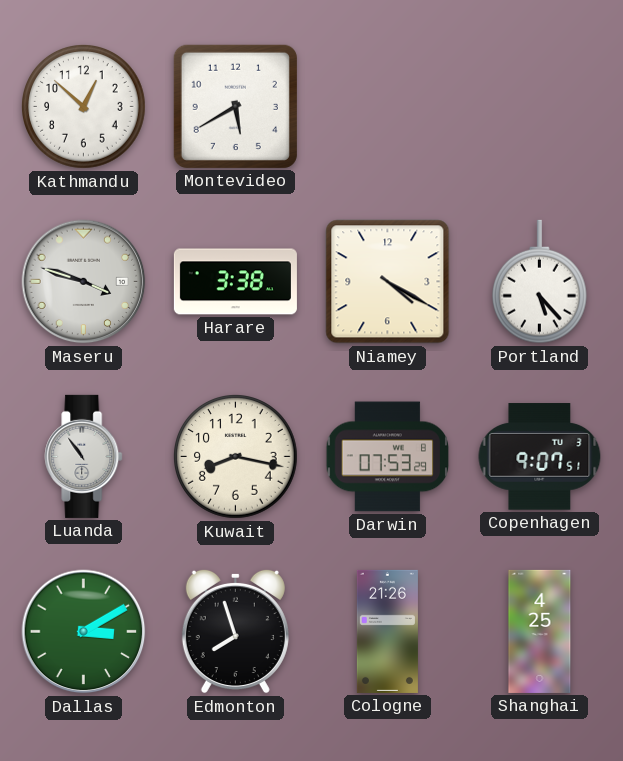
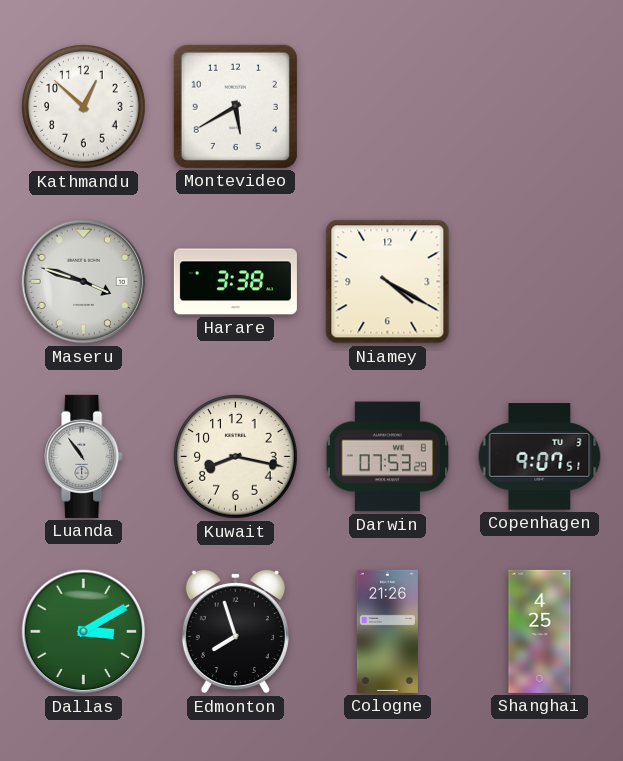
Portland: 5:23 -> none
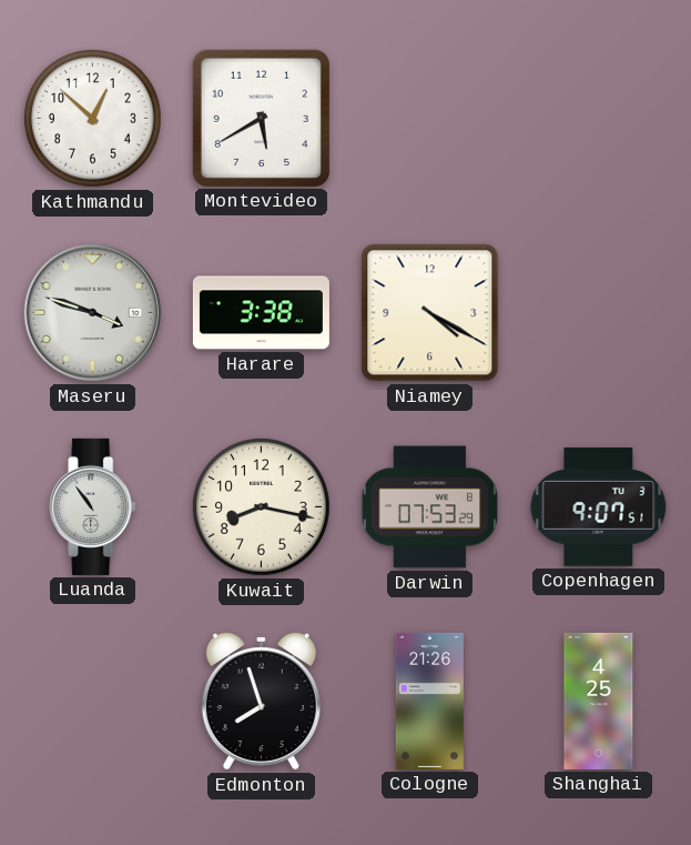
Dallas: 3:10 -> none
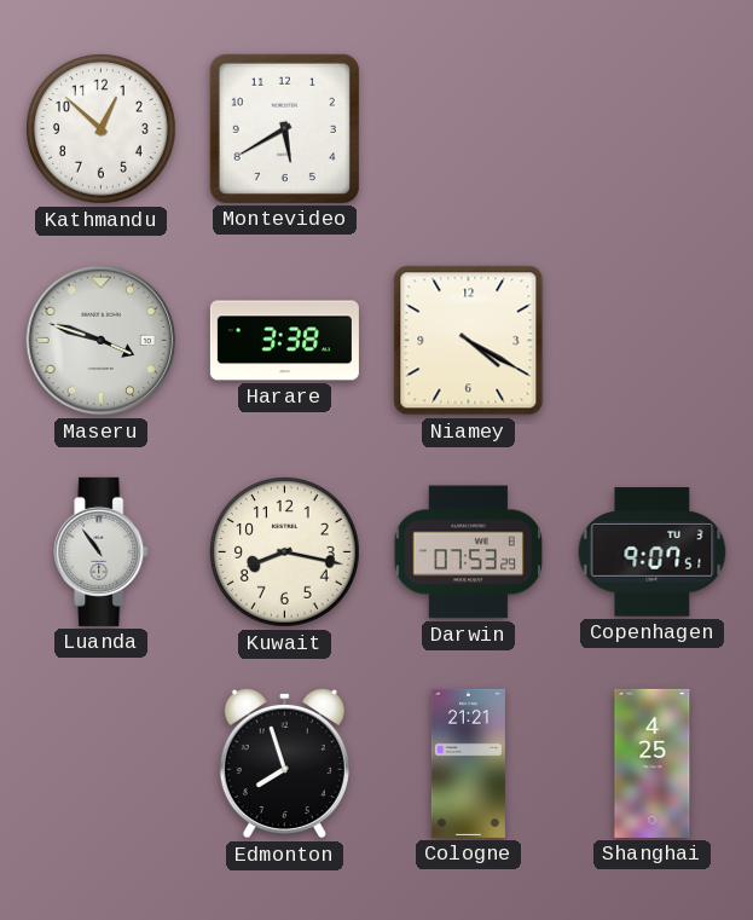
Cologne: 21:26 -> 21:21
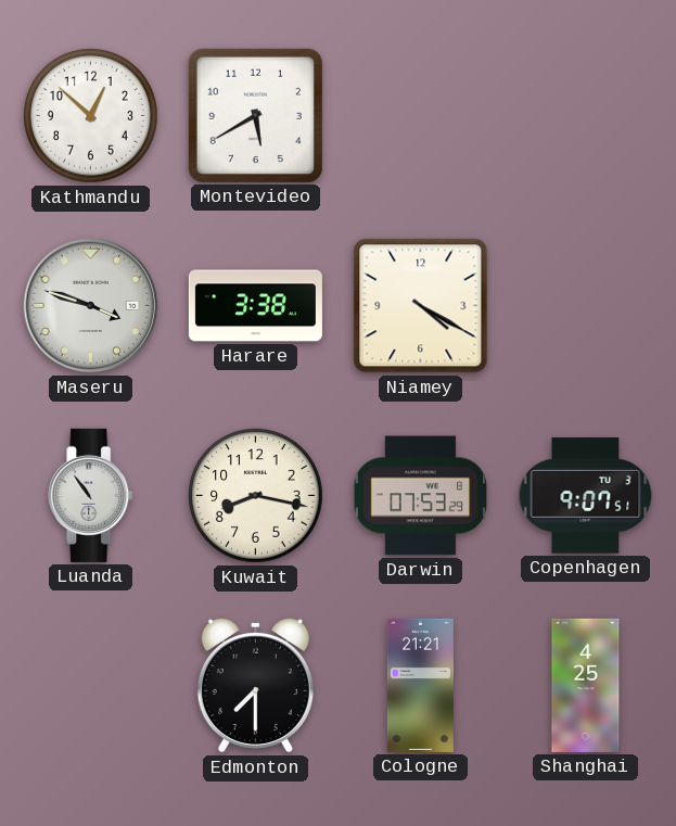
Edmonton: 7:57 -> 7:30
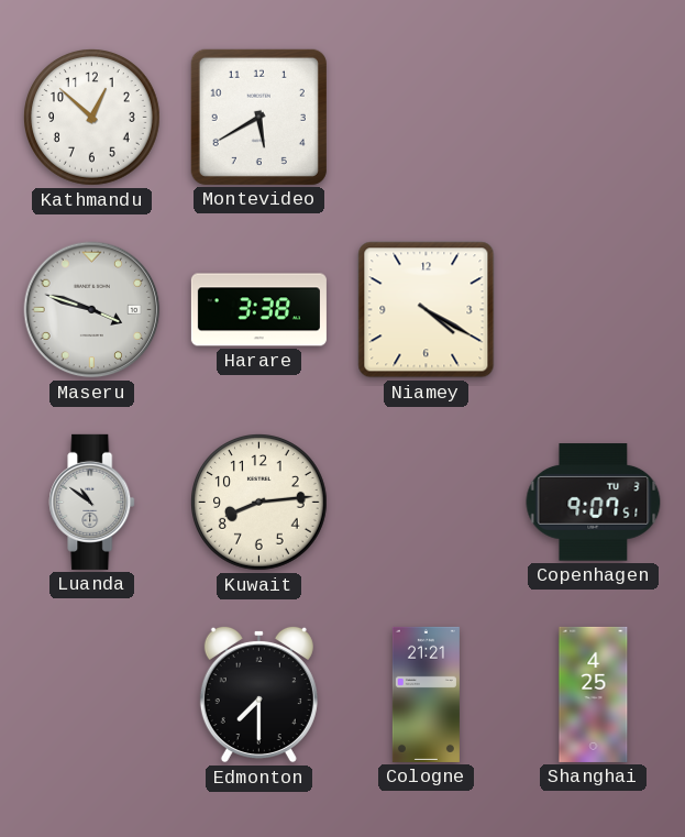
Luanda: 10:54 -> 10:51
Kuwait: 8:17 -> 8:14
Darwin: 07:53 -> none
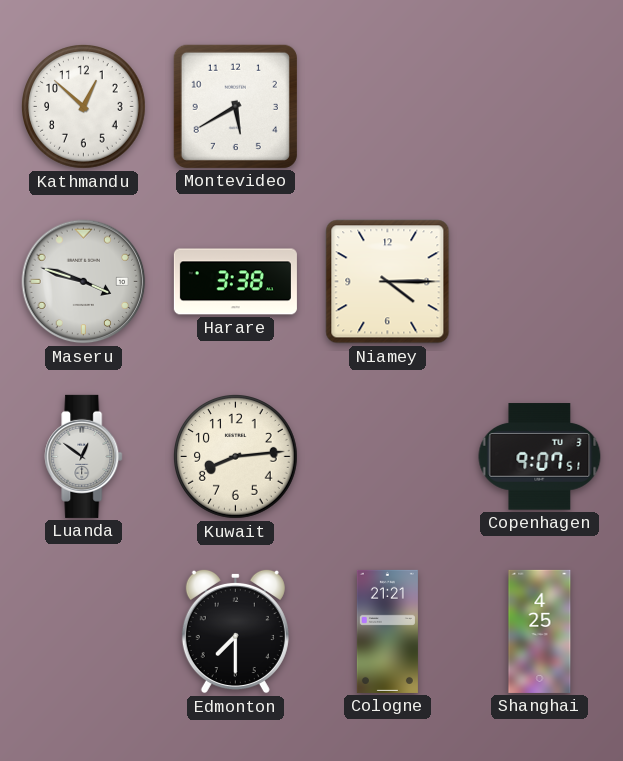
Niamey: 4:20 -> 4:15
Luanda: 10:51 -> 12:51
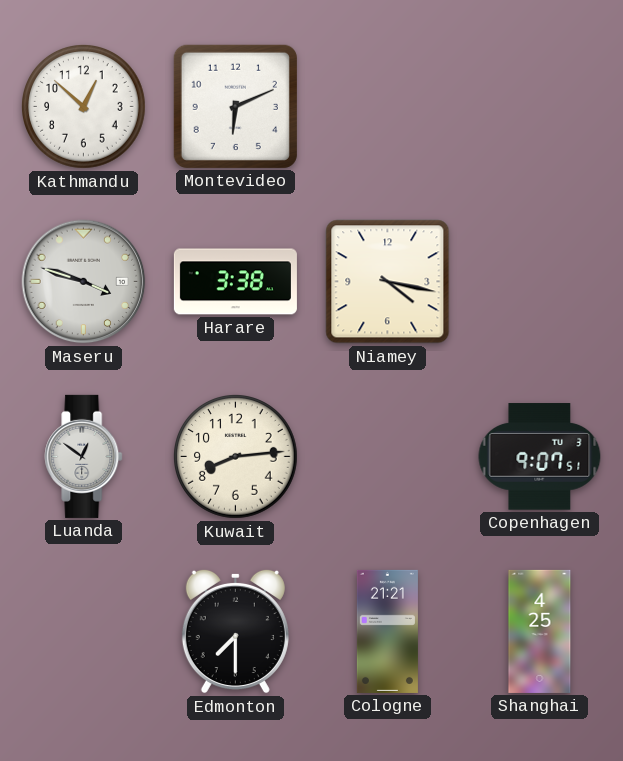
Montevideo: 5:40 -> 6:11
Niamey: 4:15 -> 4:17
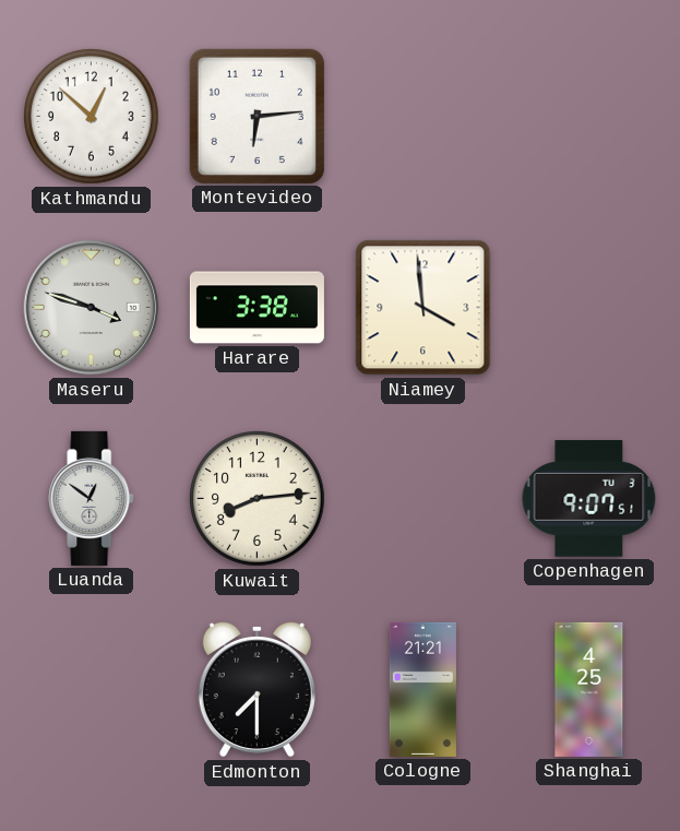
Montevideo: 6:11 -> 6:14
Niamey: 4:17 -> 3:59
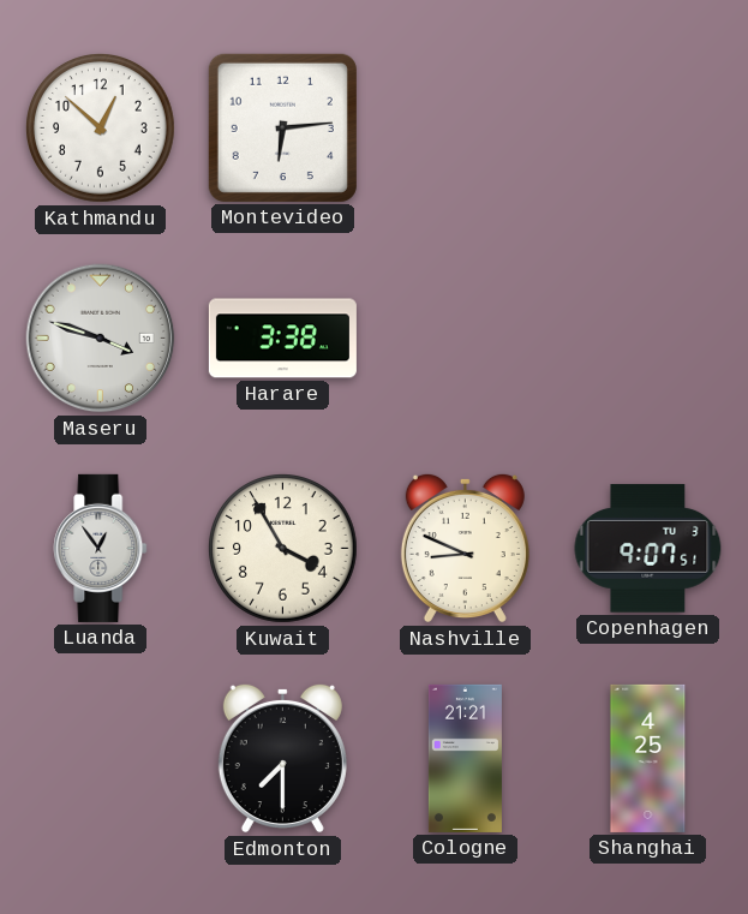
Niamey: 3:59 -> none
Luanda: 12:51 -> 12:54
Kuwait: 8:14 -> 3:55
Nashville: none -> 8:49
